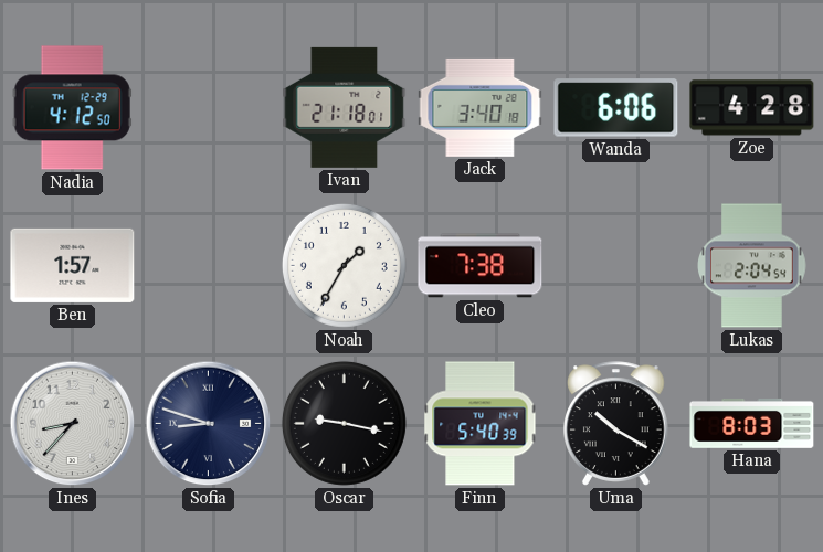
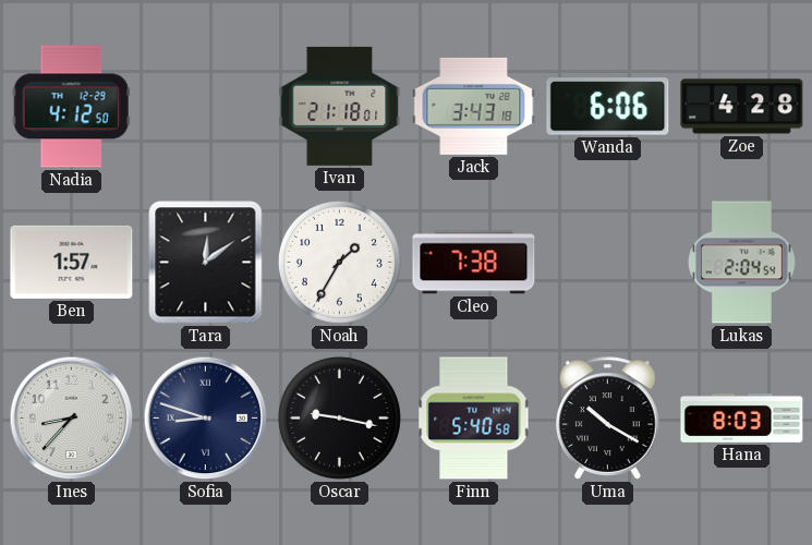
Jack: 3:40 -> 3:43
Tara: none -> 12:09
Finn: 5:40:39 -> 5:40:58
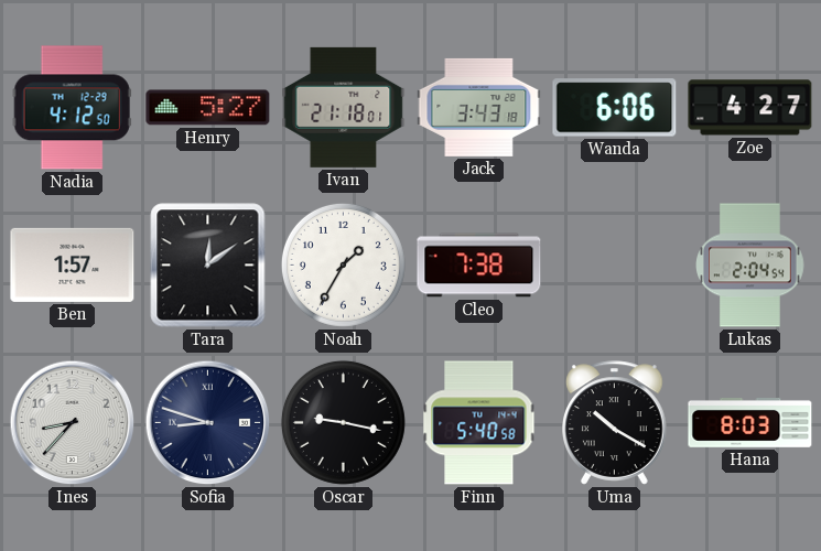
Henry: none -> 5:27
Zoe: 4:28 -> 4:27
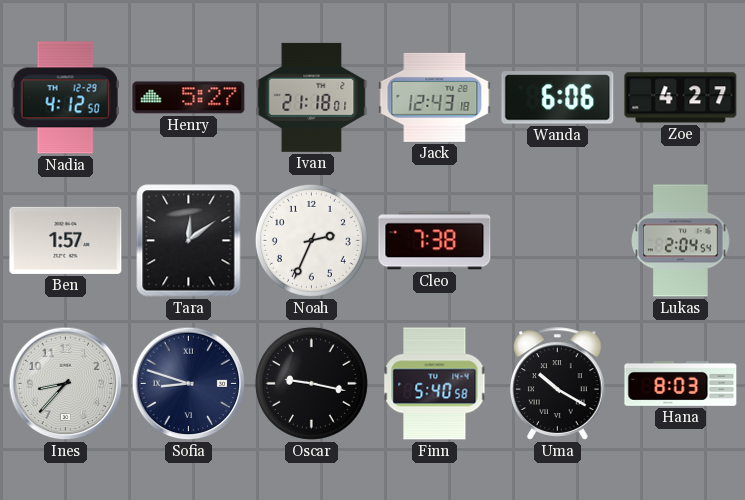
Jack: 3:43 -> 12:43
Noah: 1:35 -> 2:34
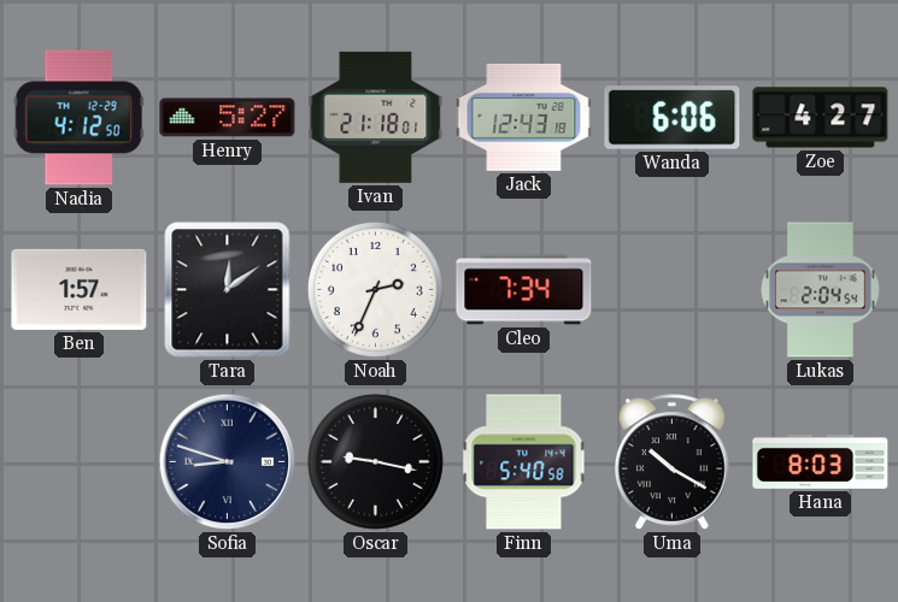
Cleo: 7:38 -> 7:34
Ines: 8:37 -> none
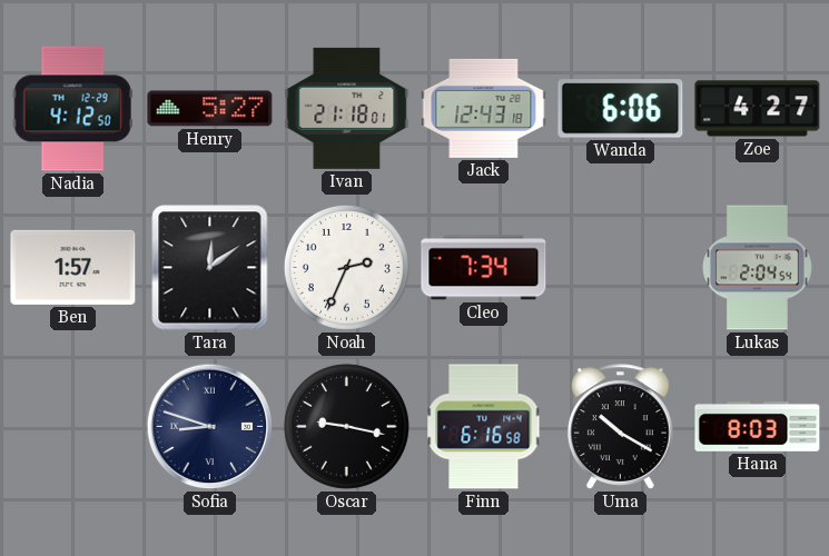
Finn: 5:40 -> 6:16
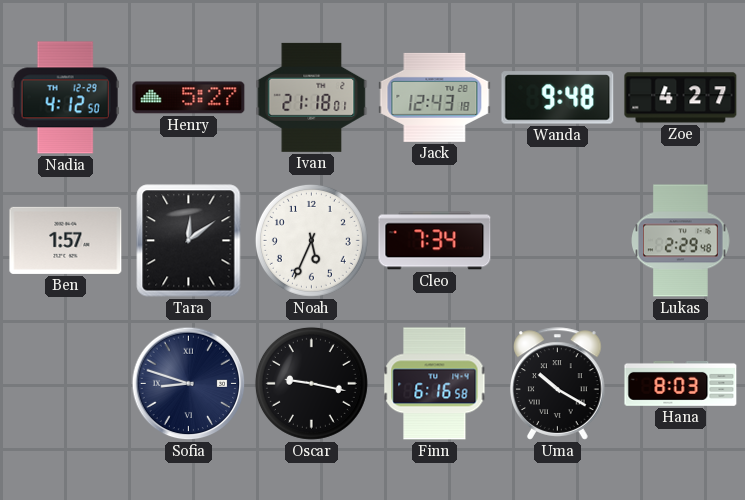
Wanda: 6:06 -> 9:48
Noah: 2:34 -> 5:34
Lukas: 2:04 -> 2:29
